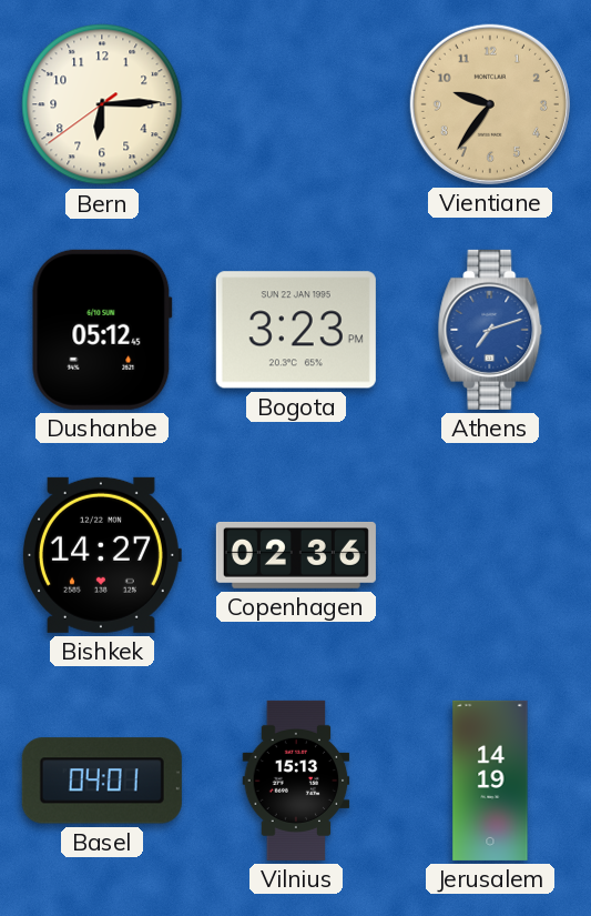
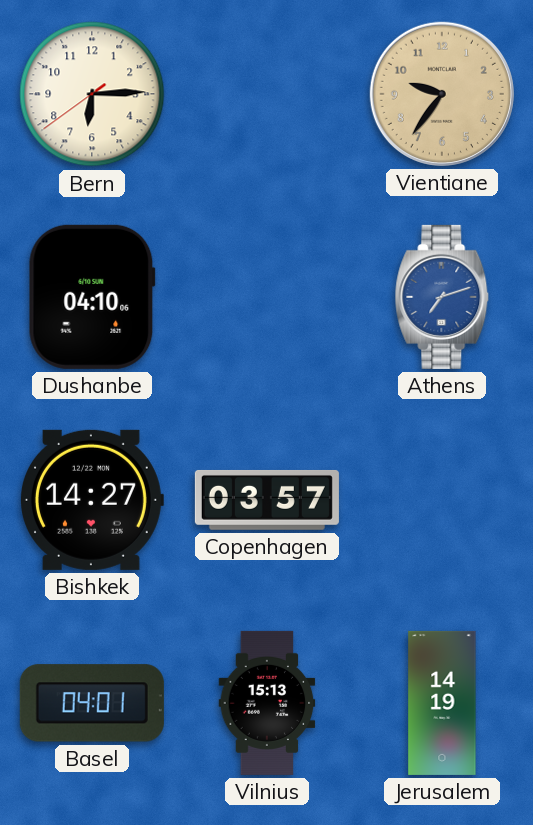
Dushanbe: 05:12 -> 04:10
Bogota: 3:23 -> none
Copenhagen: 02:36 -> 03:57
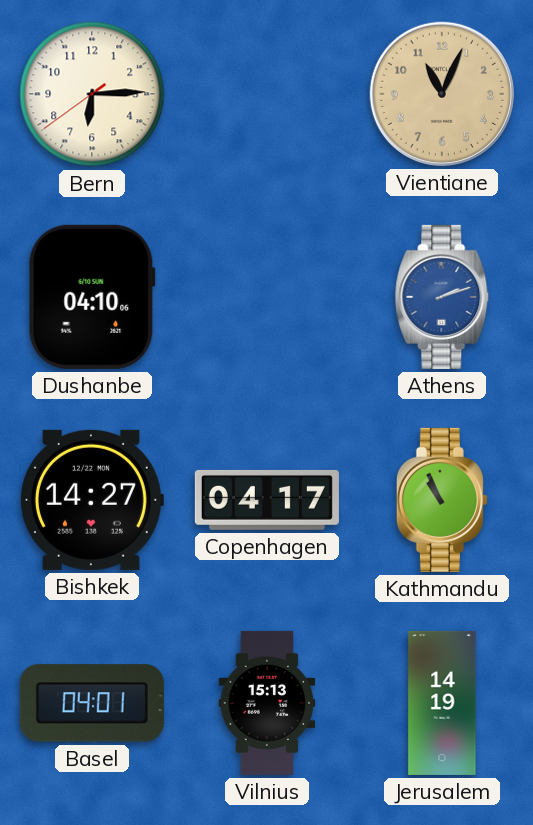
Vientiane: 9:36 -> 11:04
Athens: 7:12 -> 2:12
Copenhagen: 03:57 -> 04:17
Kathmandu: none -> 10:56
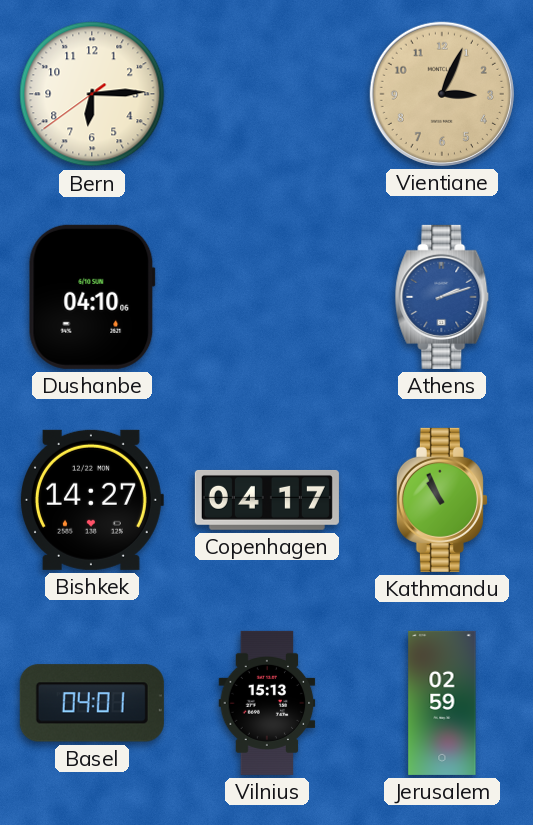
Vientiane: 11:04 -> 3:04
Jerusalem: 14:19 -> 02:59
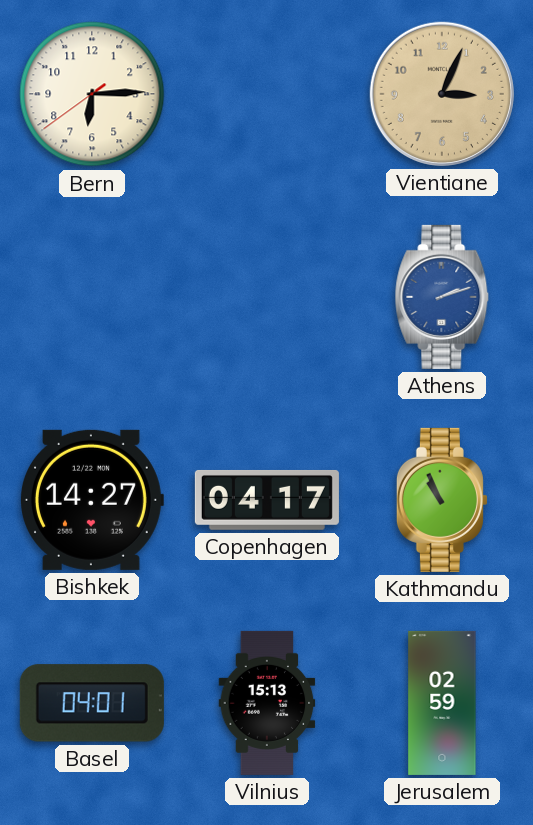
Dushanbe: 04:10 -> none
